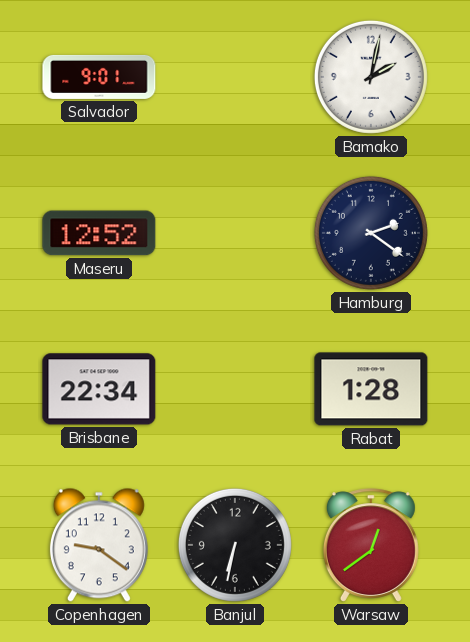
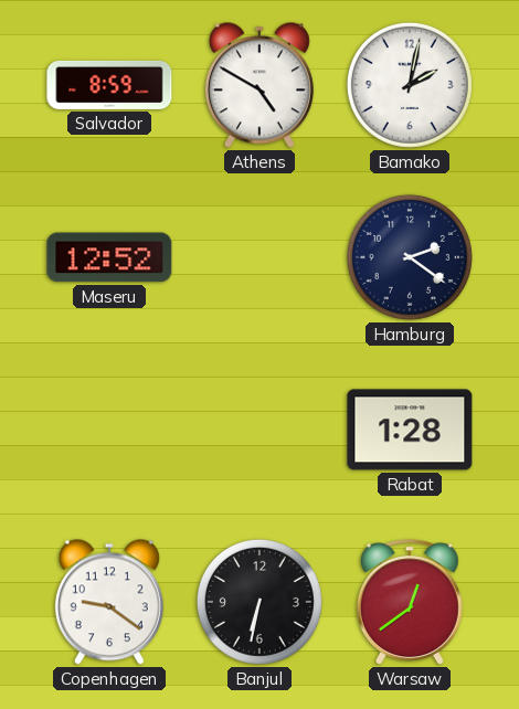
Salvador: 9:01 -> 8:59
Athens: none -> 4:50
Brisbane: 22:34 -> none
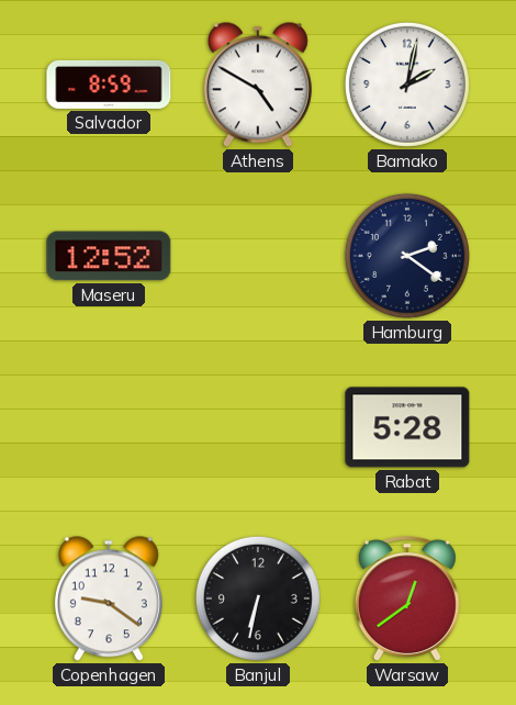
Rabat: 1:28 -> 5:28
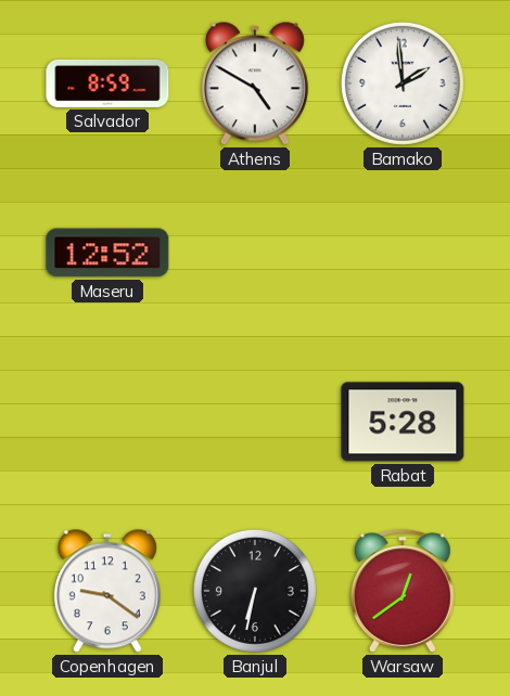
Bamako: 2:02 -> 1:59
Hamburg: 2:21 -> none
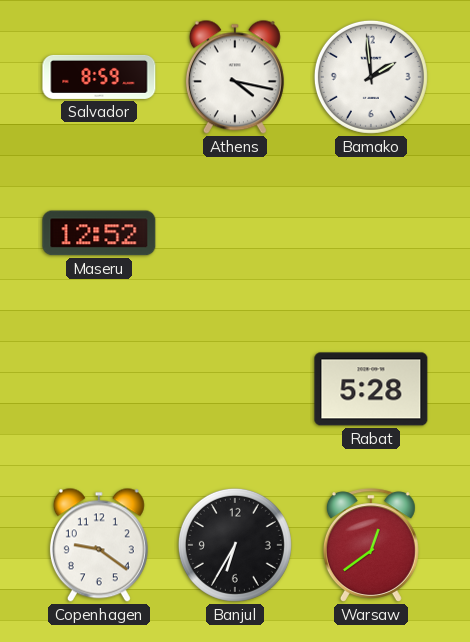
Athens: 4:50 -> 4:17
Banjul: 6:32 -> 6:35
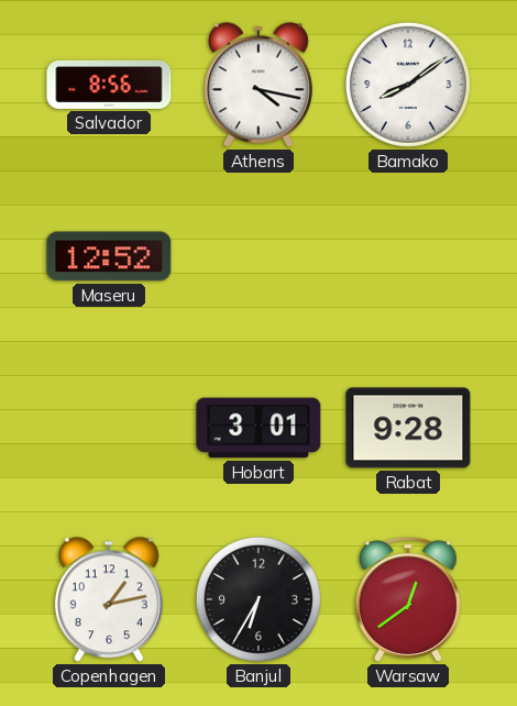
Salvador: 8:59 -> 8:56
Bamako: 1:59 -> 8:09
Hobart: none -> 3:01
Rabat: 5:28 -> 9:28
Copenhagen: 9:21 -> 1:13
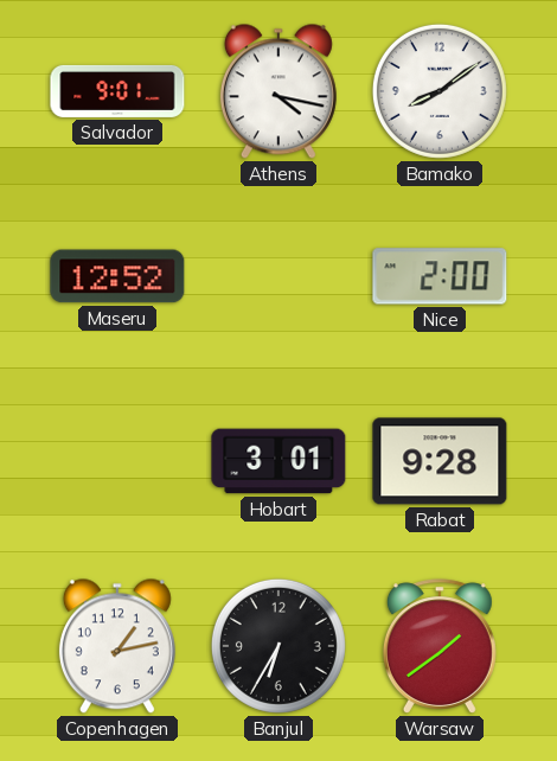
Salvador: 8:56 -> 9:01
Nice: none -> 2:00
Warsaw: 12:39 -> 1:39
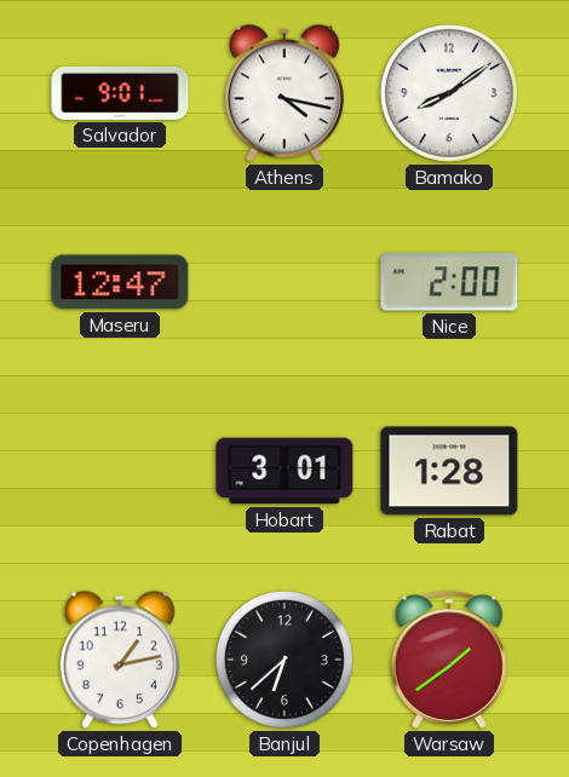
Maseru: 12:52 -> 12:47
Rabat: 9:28 -> 1:28
Banjul: 6:35 -> 6:38
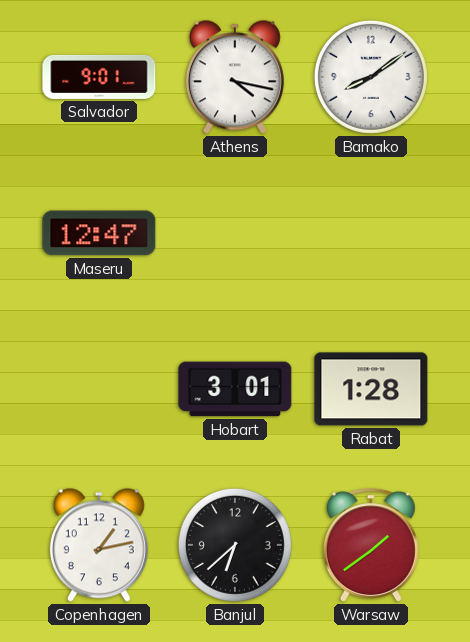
Nice: 2:00 -> none
